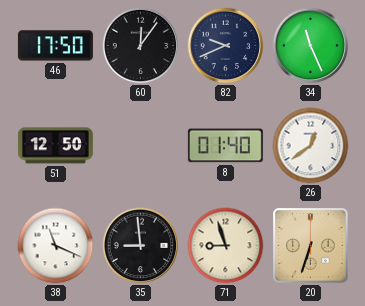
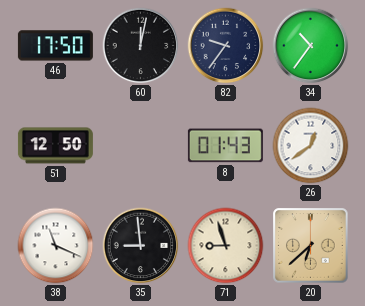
60: 12:06 -> 12:02
82: 9:41 -> 9:36
34: 11:26 -> 10:36
8: 01:40 -> 01:43
20: 6:33 -> 6:38
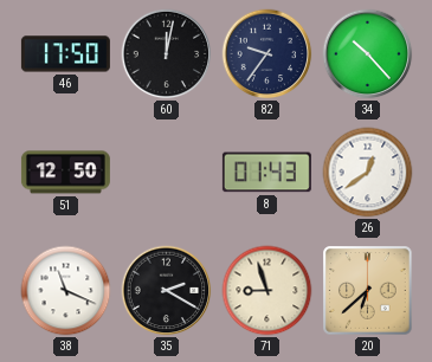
34: 10:36 -> 10:23
35: 8:59 -> 2:20
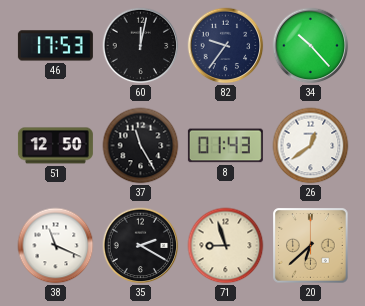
46: 17:50 -> 17:53
37: none -> 11:25
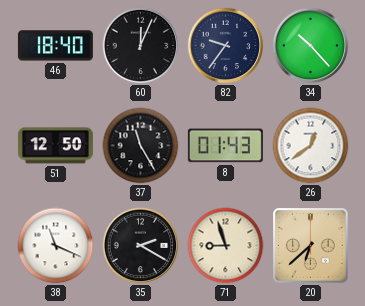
46: 17:53 -> 18:40
60: 12:02 -> 12:04
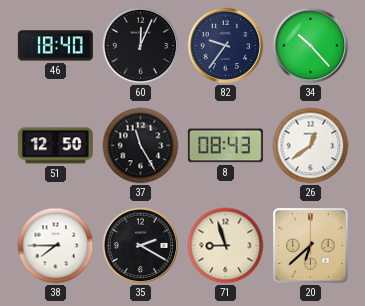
8: 01:43 -> 08:43
38: 11:19 -> 7:45
